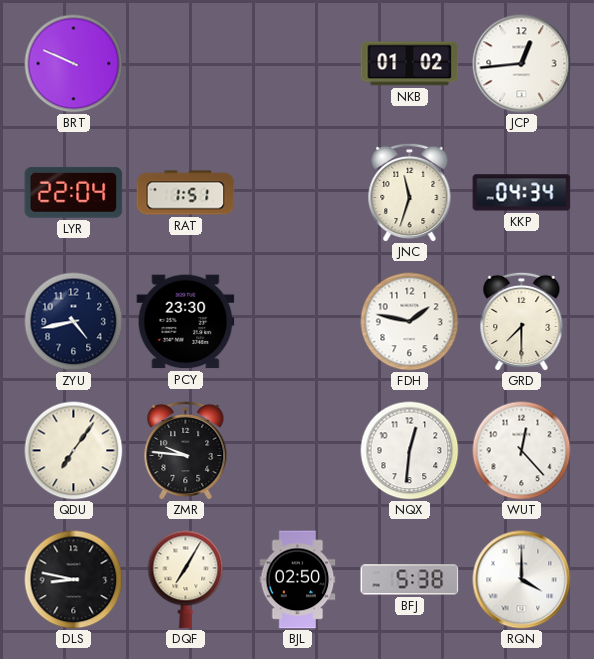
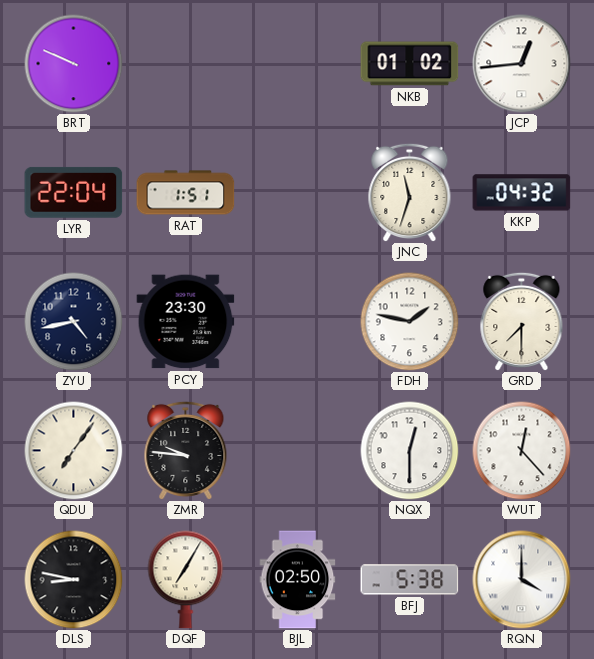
KKP: 04:34 -> 04:32
NQX: 12:31 -> 12:30
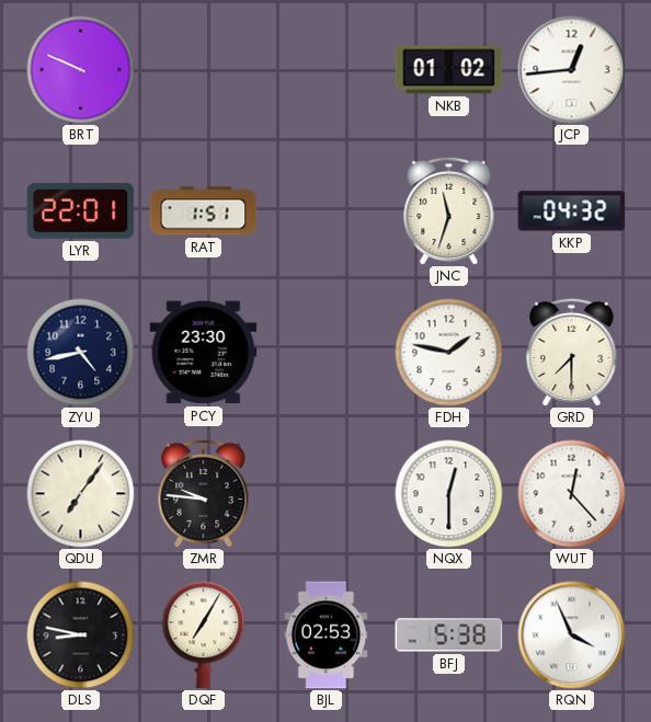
LYR: 22:04 -> 22:01
BJL: 02:50 -> 02:53
RQN: 4:00 -> 3:56
